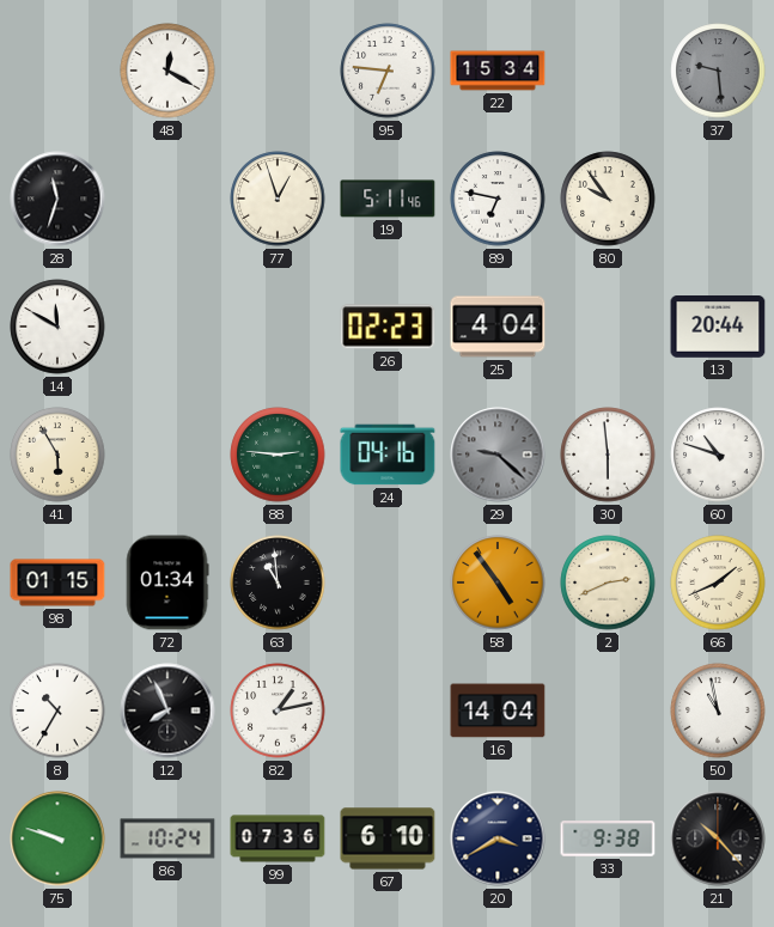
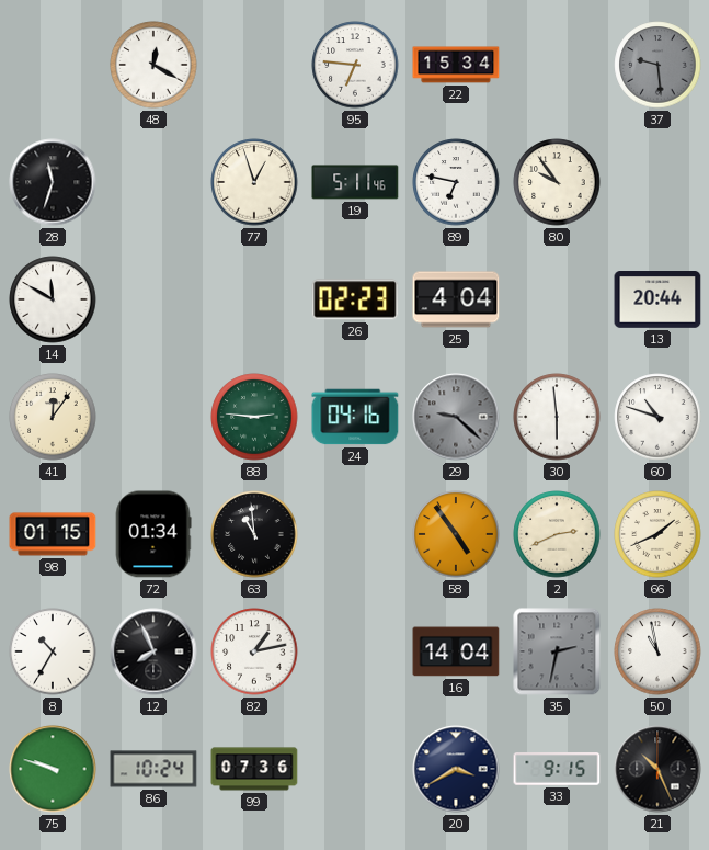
41: 5:55 -> 12:06
35: none -> 2:32
67: 6:10 -> none
33: 9:38 -> 9:15
21: 10:23 -> 10:26
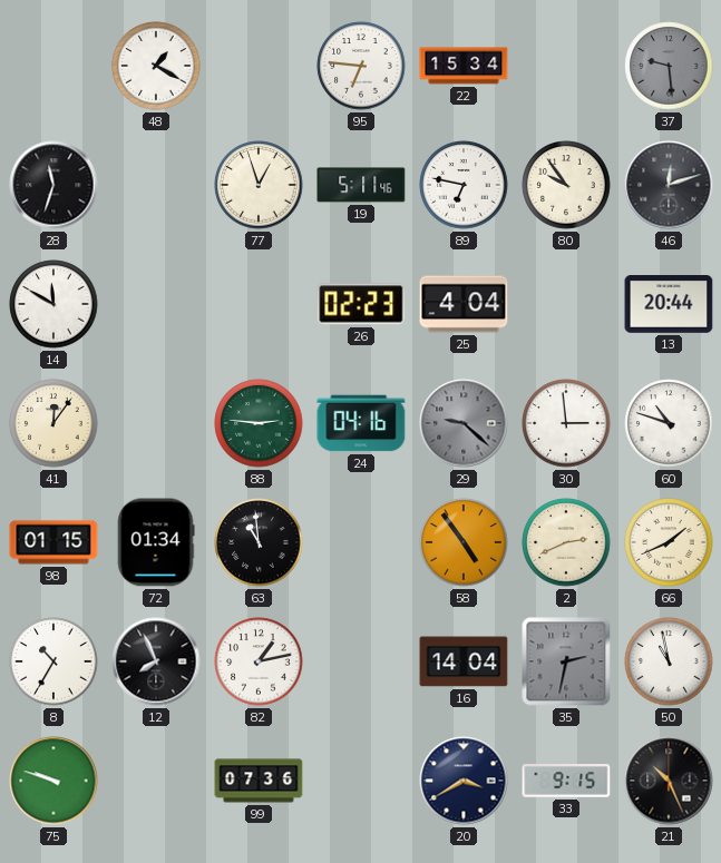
48: 12:20 -> 1:20
46: none -> 12:12
30: 5:59 -> 2:59
86: 10:24 -> none
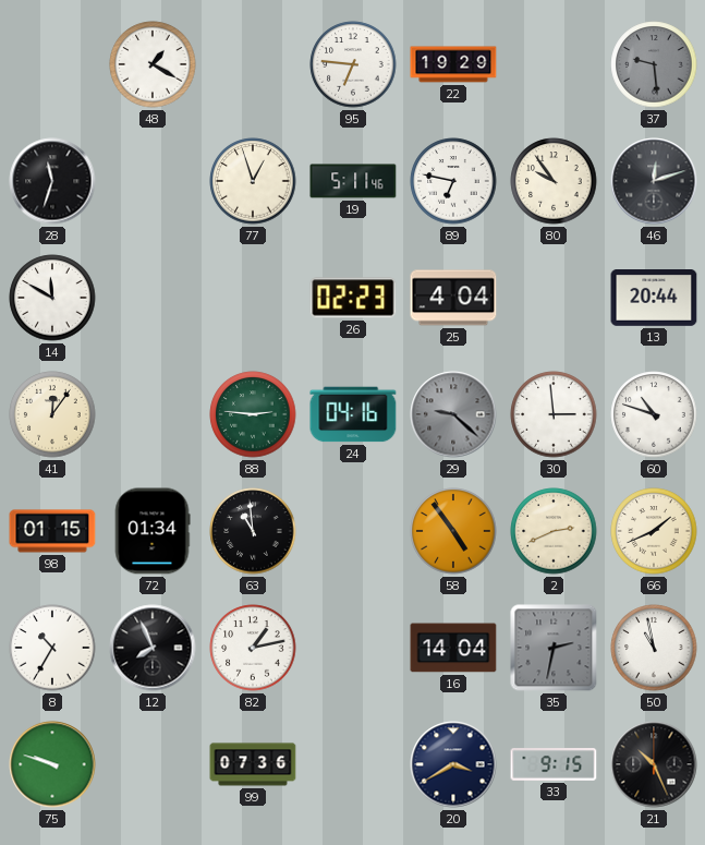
22: 15:34 -> 19:29
